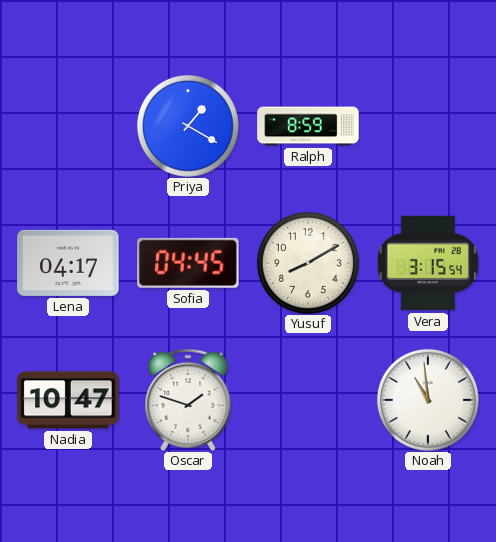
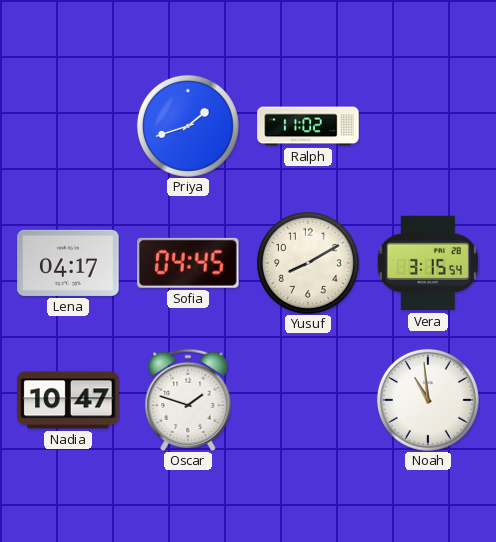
Priya: 1:20 -> 1:42
Ralph: 8:59 -> 11:02
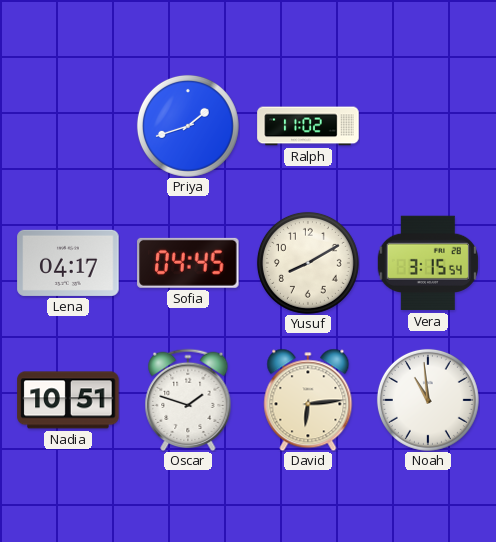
Nadia: 10:47 -> 10:51
David: none -> 6:14
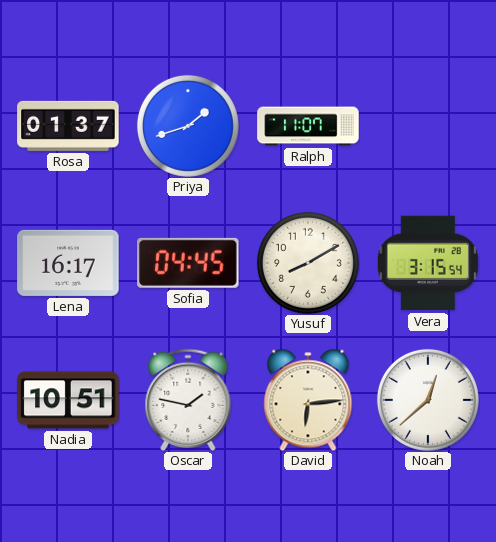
Rosa: none -> 01:37
Ralph: 11:02 -> 11:07
Lena: 04:17 -> 16:17
Oscar: 1:48 -> 1:47
Noah: 10:59 -> 12:38
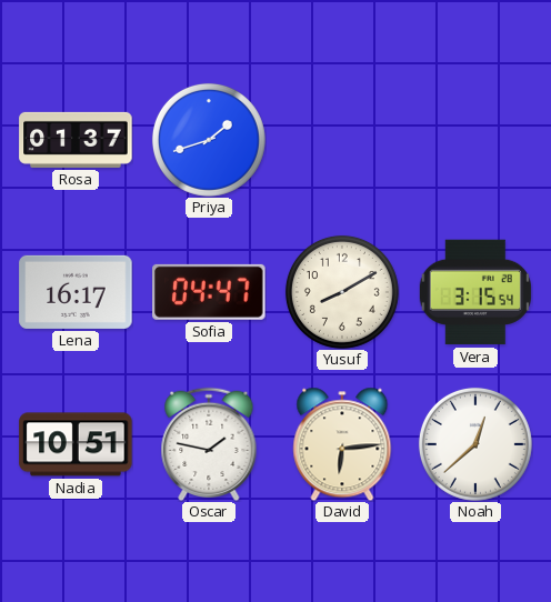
Ralph: 11:07 -> none
Sofia: 04:45 -> 04:47
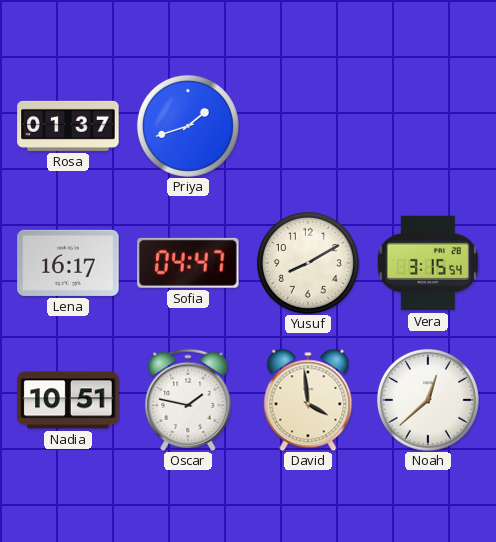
David: 6:14 -> 3:59
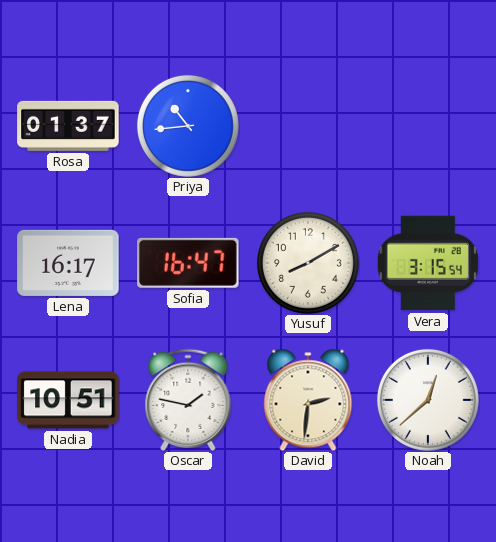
Priya: 1:42 -> 10:44
Sofia: 04:47 -> 16:47
David: 3:59 -> 2:31
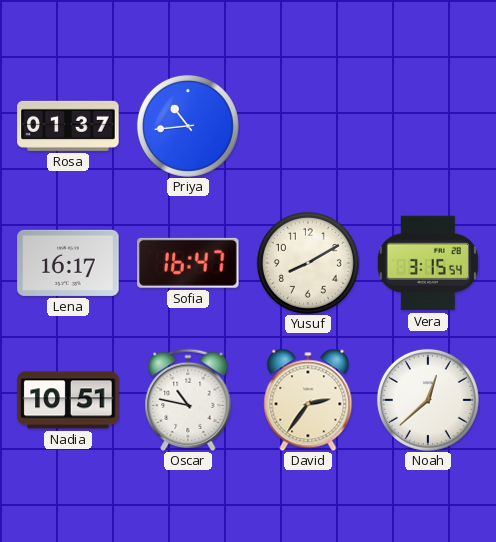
Oscar: 1:47 -> 10:47
David: 2:31 -> 2:36
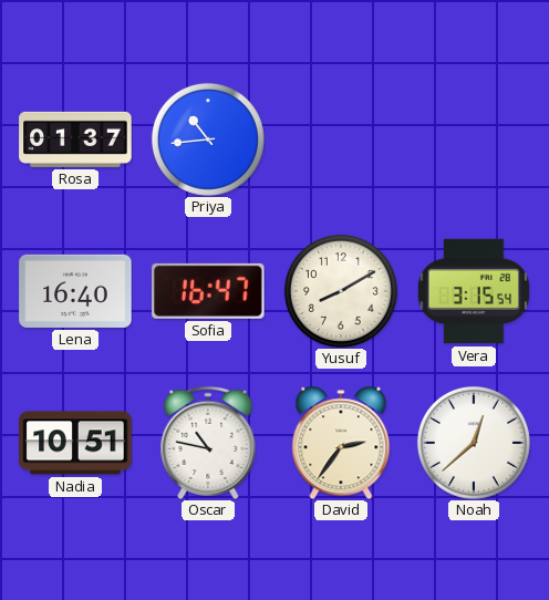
Lena: 16:17 -> 16:40
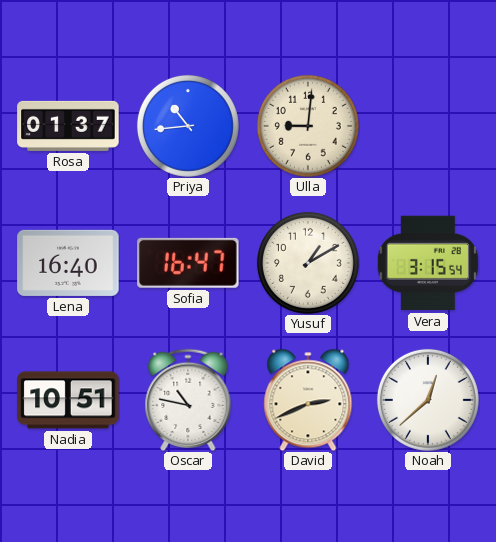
Ulla: none -> 9:01
Yusuf: 8:10 -> 1:10
David: 2:36 -> 2:41
